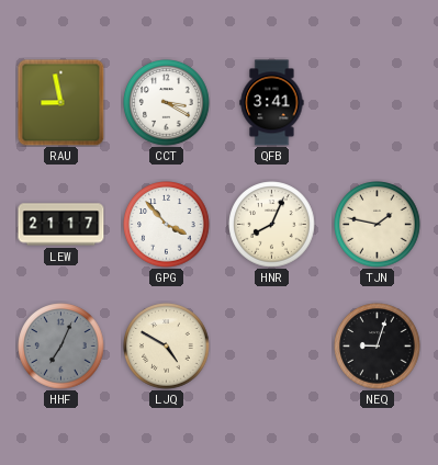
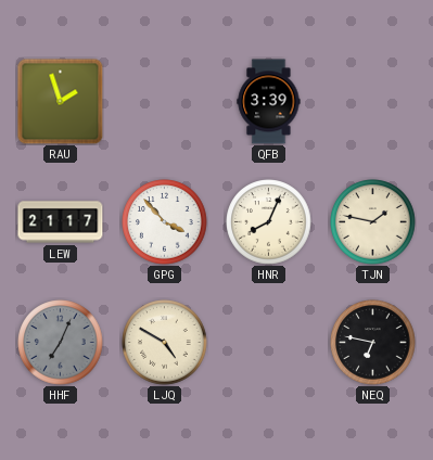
RAU: 8:58 -> 1:57
CCT: 3:20 -> none
QFB: 3:41 -> 3:39
NEQ: 9:03 -> 6:47
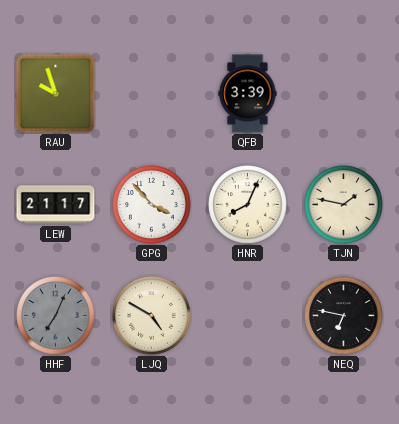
RAU: 1:57 -> 9:57
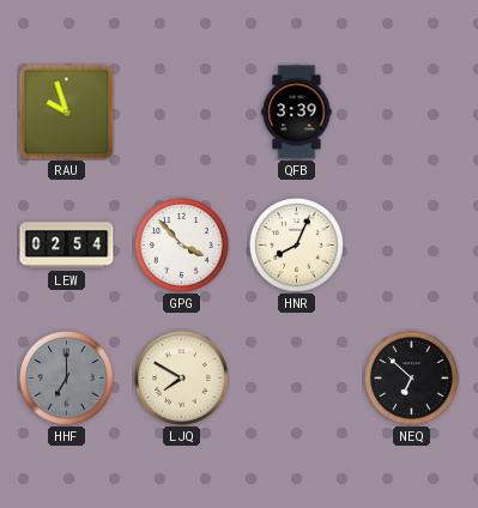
LEW: 21:17 -> 02:54
TJN: 1:47 -> none
HHF: 7:04 -> 7:00
LJQ: 4:50 -> 7:50
NEQ: 6:47 -> 6:52
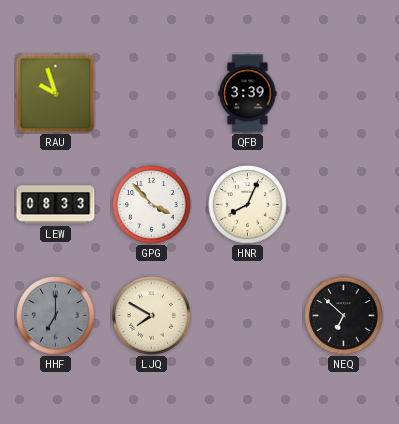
LEW: 02:54 -> 08:33
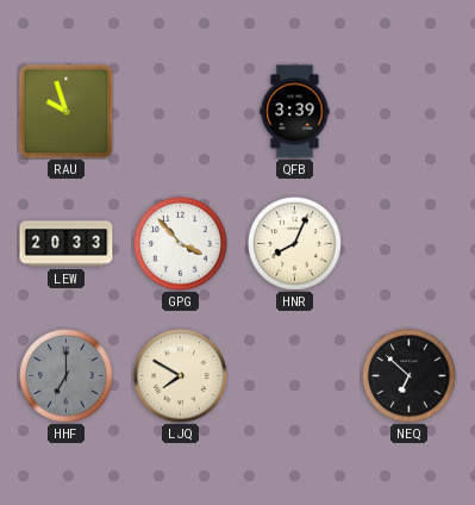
LEW: 08:33 -> 20:33
